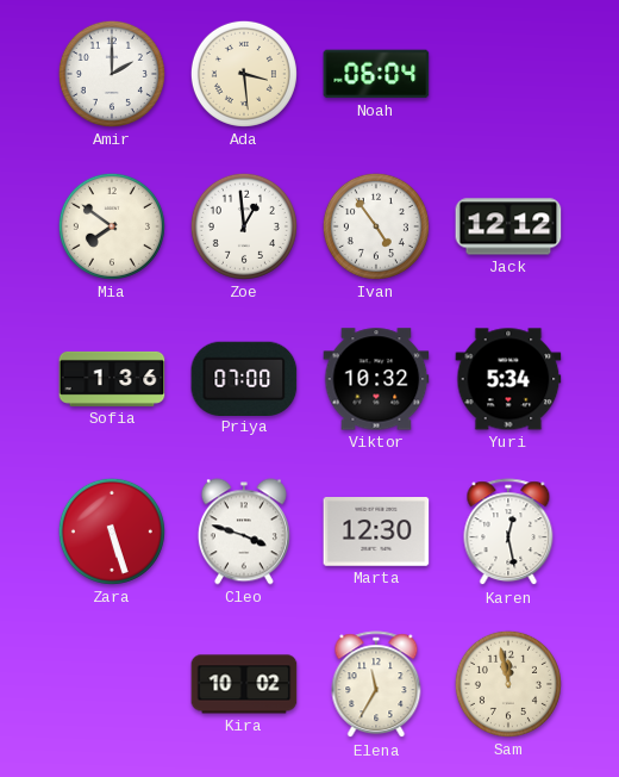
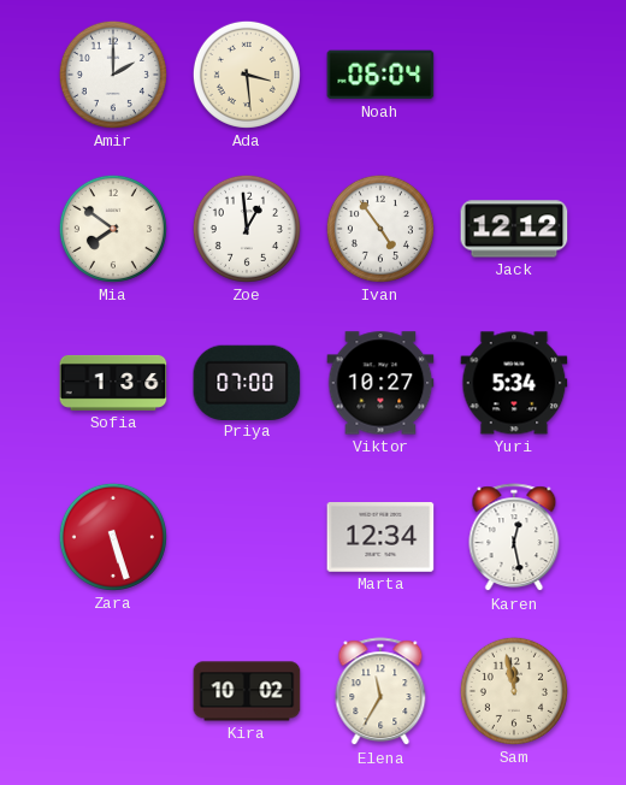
Viktor: 10:32 -> 10:27
Cleo: 3:48 -> none
Marta: 12:30 -> 12:34
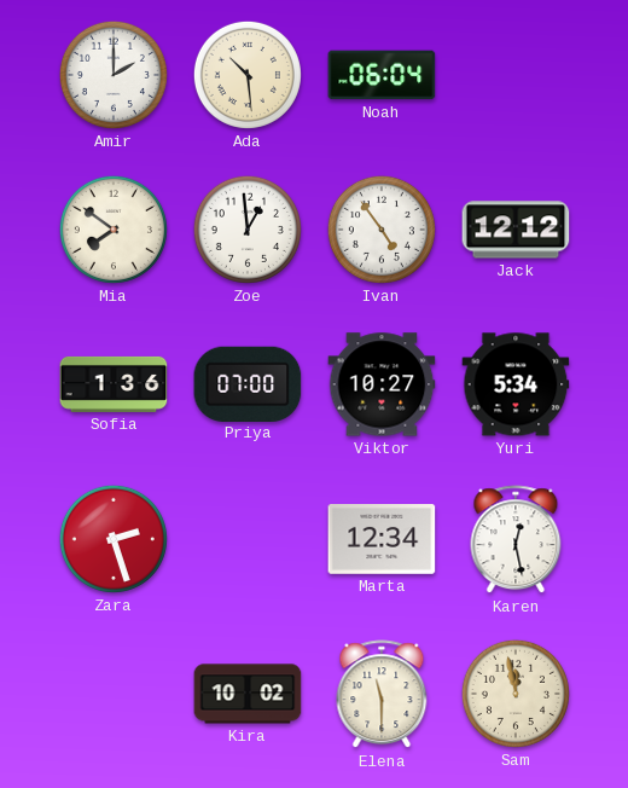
Ada: 3:29 -> 10:29
Zara: 5:27 -> 2:27
Elena: 11:35 -> 11:30
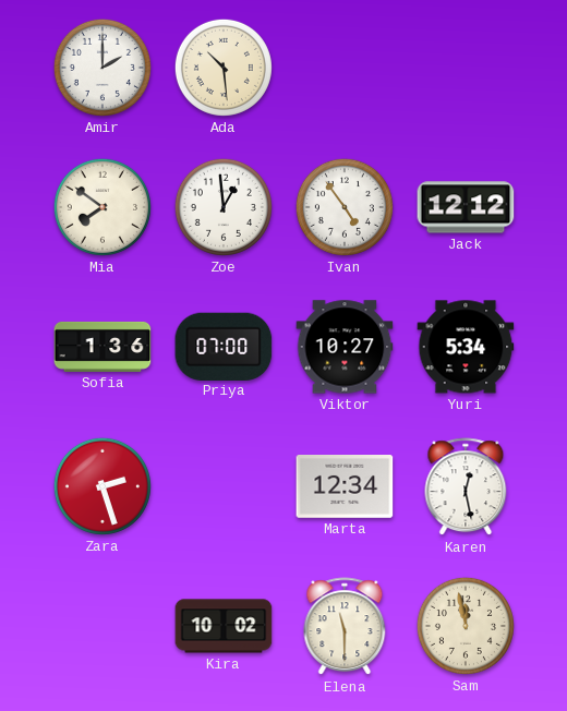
Noah: 06:04 -> none
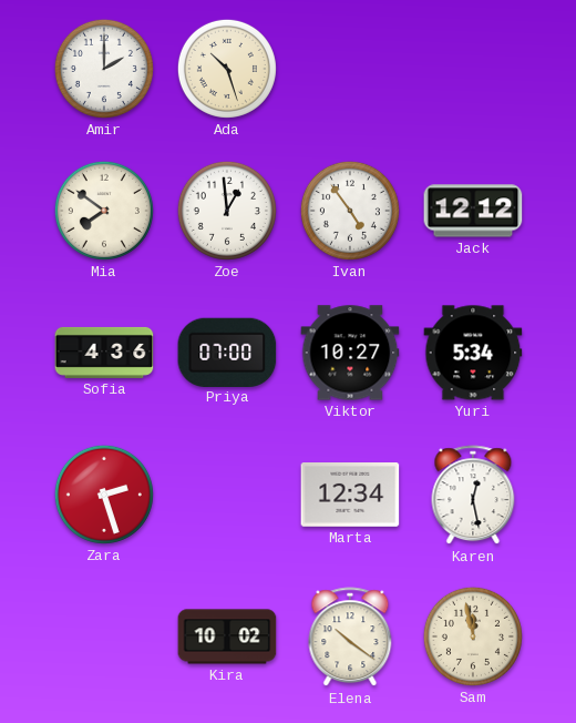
Ada: 10:29 -> 10:27
Sofia: 1:36 -> 4:36
Elena: 11:30 -> 10:21
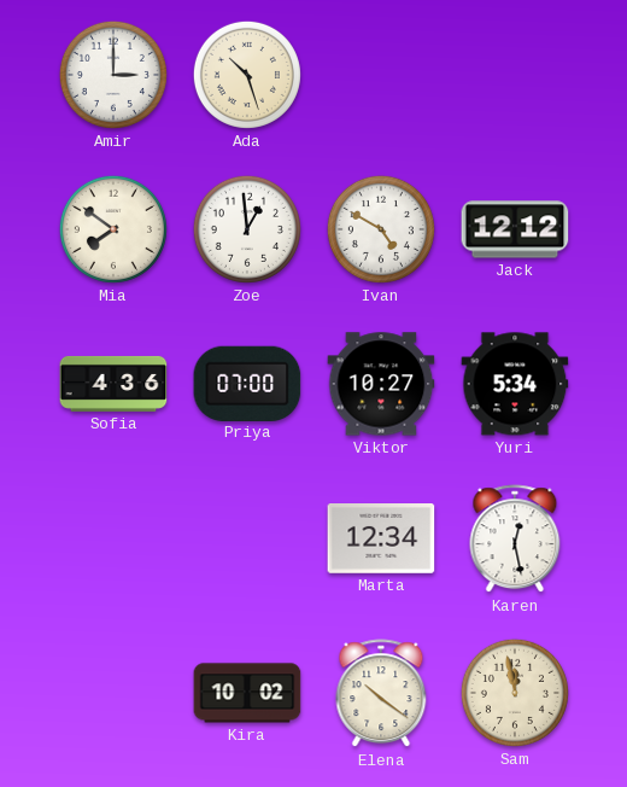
Amir: 2:00 -> 3:00
Ivan: 4:54 -> 4:50
Zara: 2:27 -> none
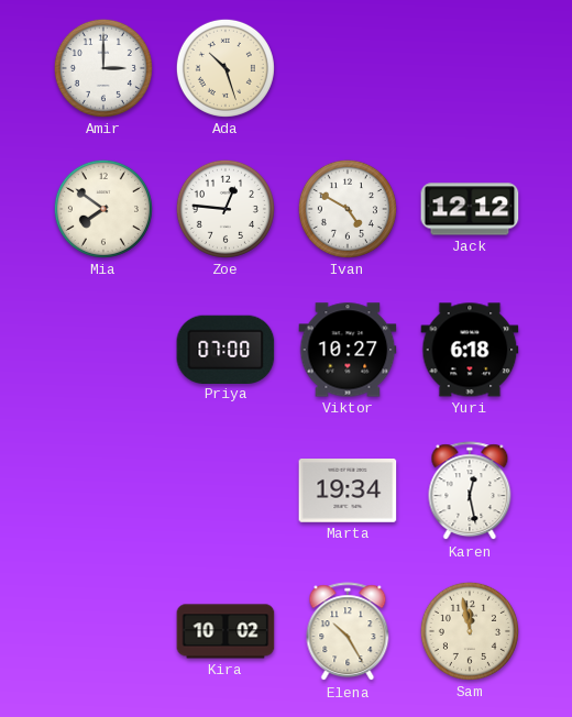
Zoe: 12:59 -> 12:46
Sofia: 4:36 -> none
Yuri: 5:34 -> 6:18
Marta: 12:34 -> 19:34
Elena: 10:21 -> 10:25
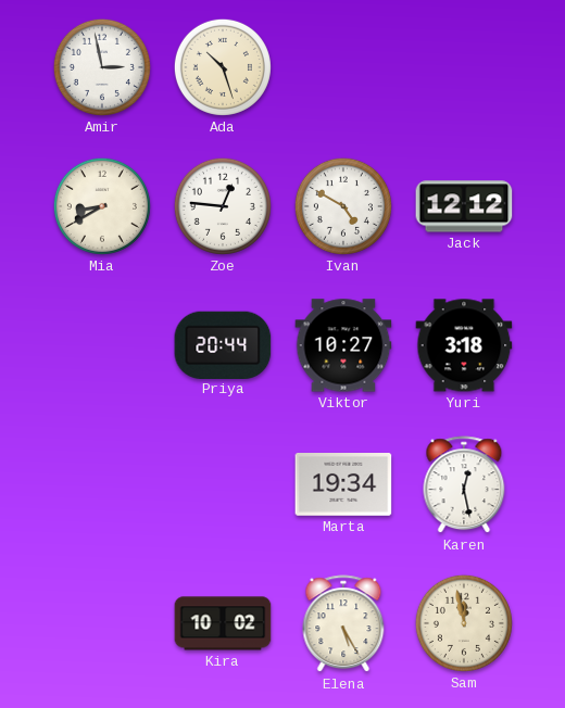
Amir: 3:00 -> 2:58
Mia: 7:51 -> 8:40
Priya: 07:00 -> 20:44
Yuri: 6:18 -> 3:18
Elena: 10:25 -> 5:25
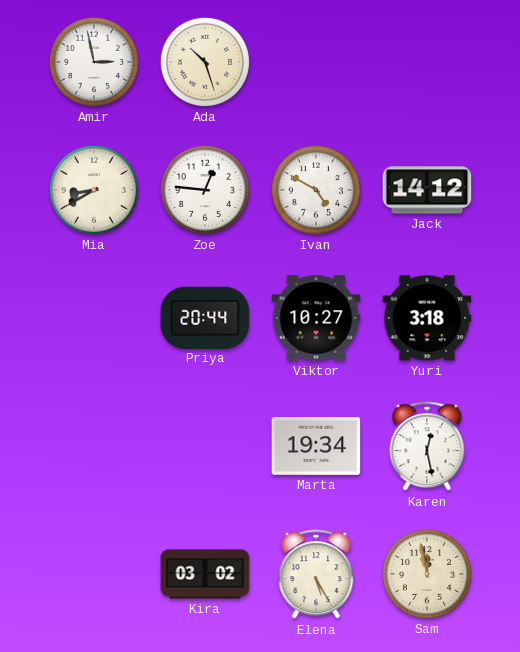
Jack: 12:12 -> 14:12
Kira: 10:02 -> 03:02
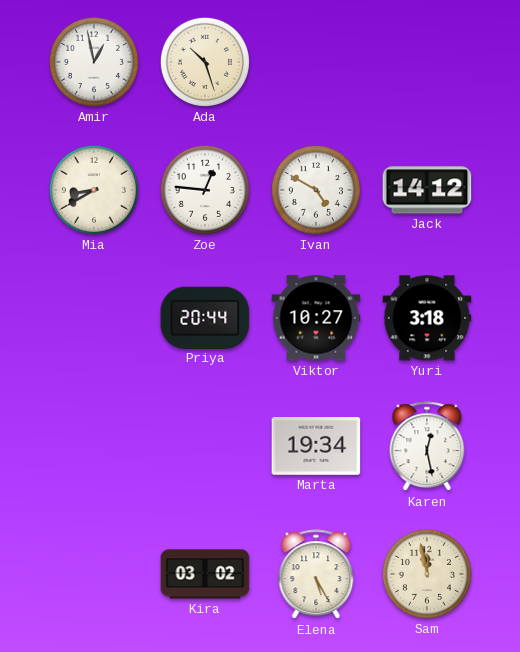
Amir: 2:58 -> 12:58
